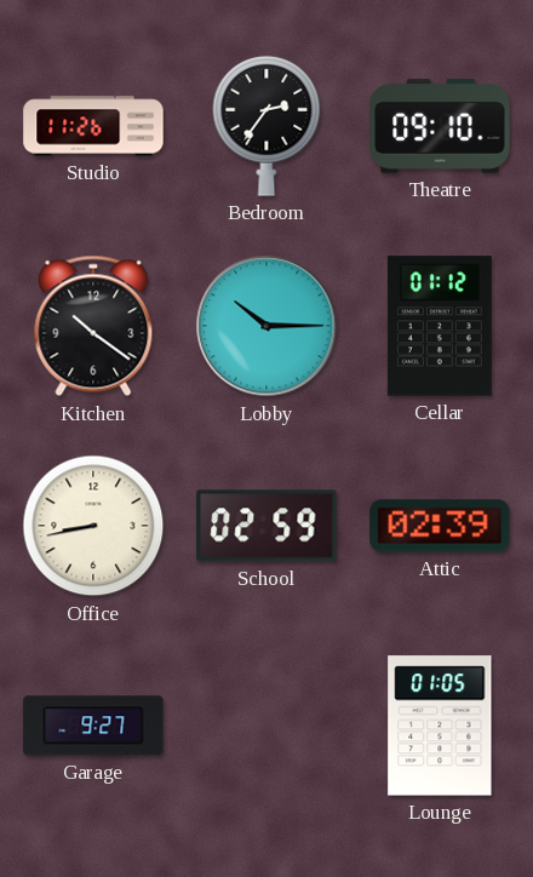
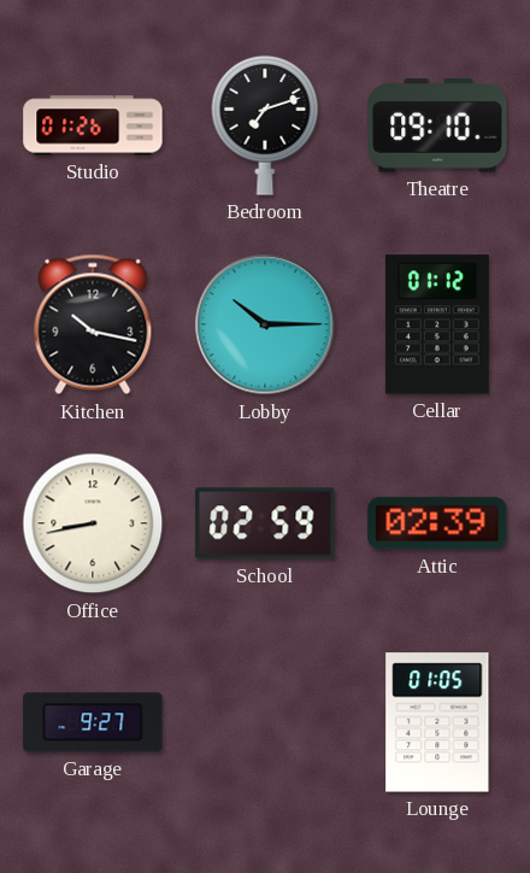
Studio: 11:26 -> 01:26
Bedroom: 2:36 -> 7:12
Kitchen: 10:21 -> 10:17
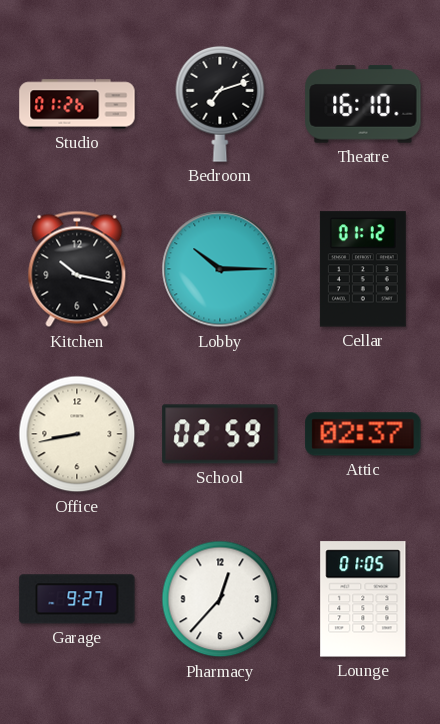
Theatre: 09:10 -> 16:10
Attic: 02:39 -> 02:37
Pharmacy: none -> 12:37
